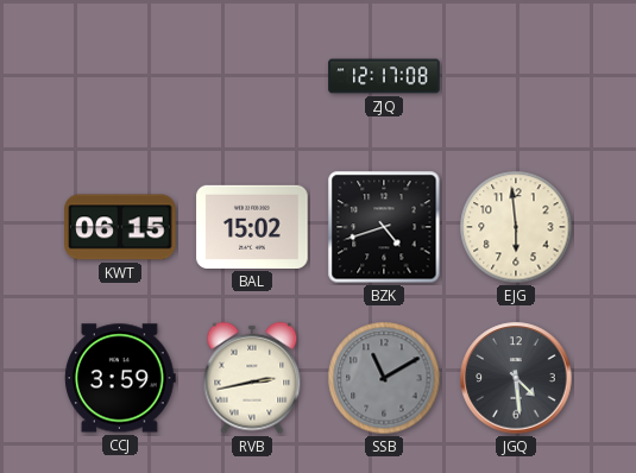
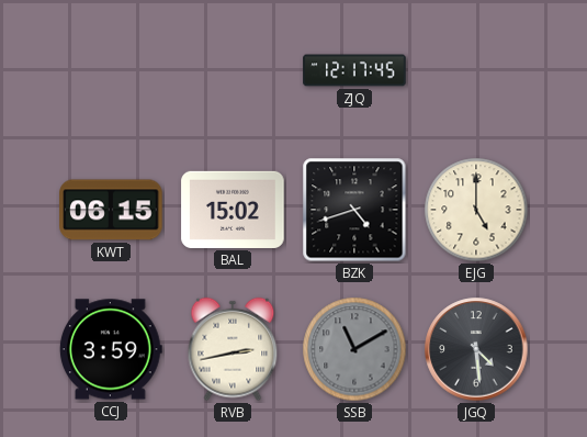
ZJQ: 12:17:08 -> 12:17:45
EJG: 5:59 -> 5:00
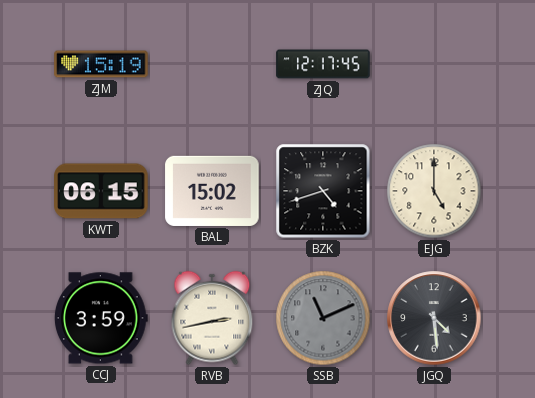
ZJM: none -> 15:19
SSB: 11:10 -> 11:11
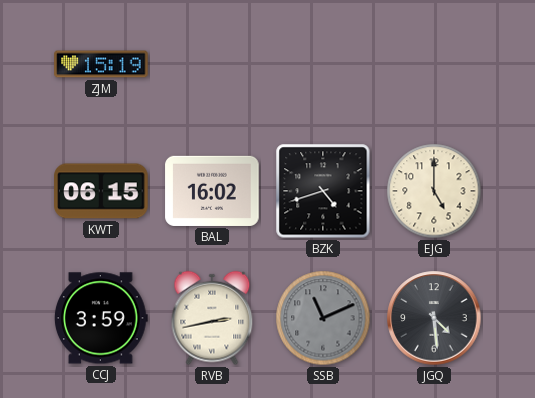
ZJQ: 12:17 -> none
BAL: 15:02 -> 16:02
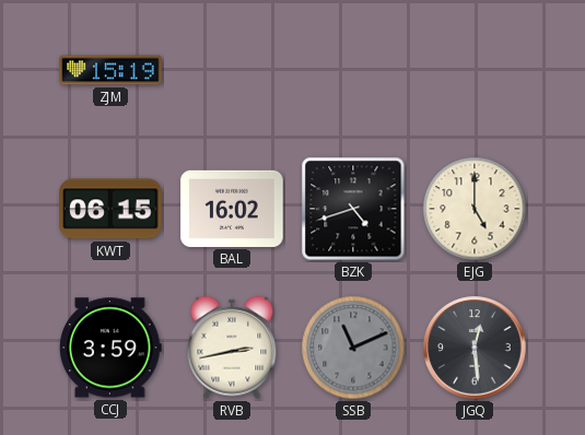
JGQ: 4:29 -> 12:29
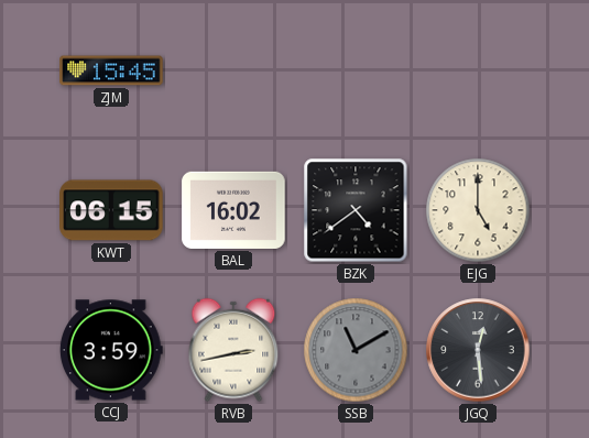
ZJM: 15:19 -> 15:45
BZK: 4:42 -> 4:39
SSB: 11:11 -> 11:10
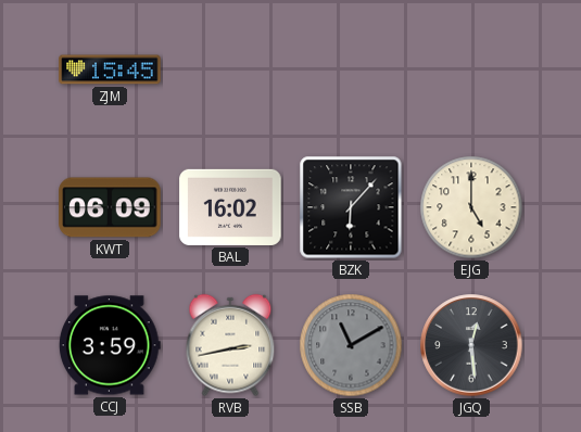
KWT: 06:15 -> 06:09
BZK: 4:39 -> 6:07
